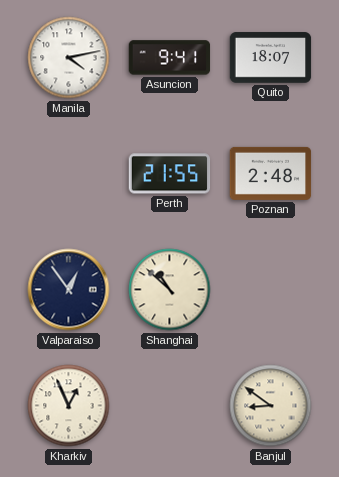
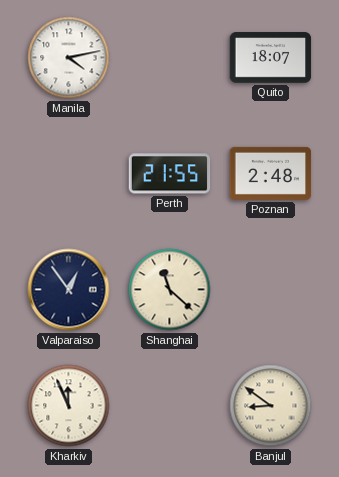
Asuncion: 9:41 -> none
Shanghai: 10:52 -> 11:22
Kharkiv: 12:56 -> 11:56
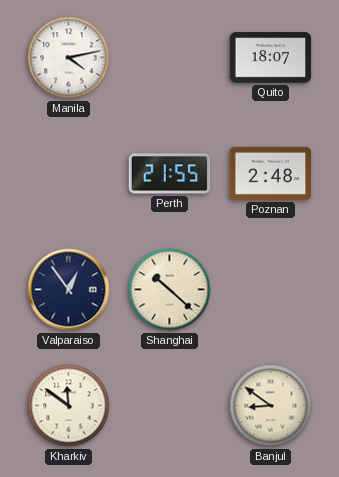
Shanghai: 11:22 -> 10:22
Kharkiv: 11:56 -> 11:51
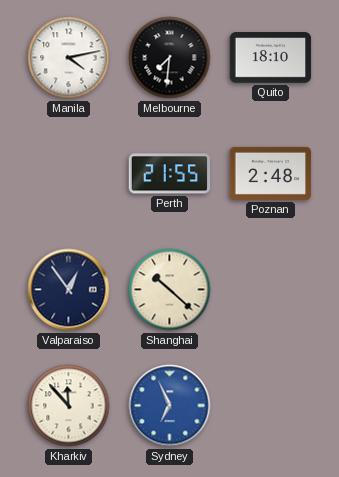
Melbourne: none -> 7:31
Quito: 18:07 -> 18:10
Kharkiv: 11:51 -> 11:53
Sydney: none -> 6:56
Banjul: 8:51 -> none
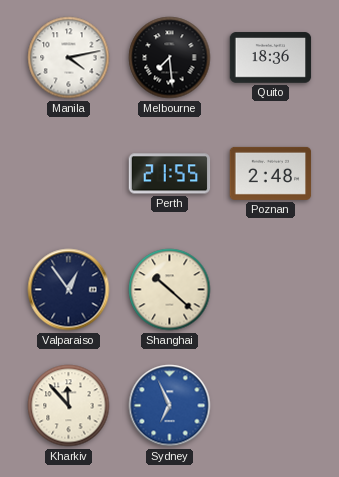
Melbourne: 7:31 -> 7:29
Quito: 18:10 -> 18:36
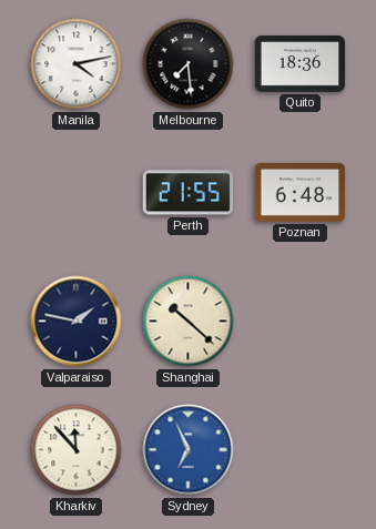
Poznan: 2:48 -> 6:48
Valparaiso: 12:54 -> 1:47
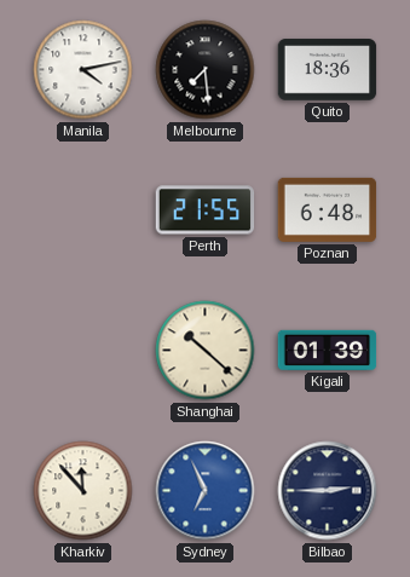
Valparaiso: 1:47 -> none
Kigali: none -> 01:39
Bilbao: none -> 2:45
